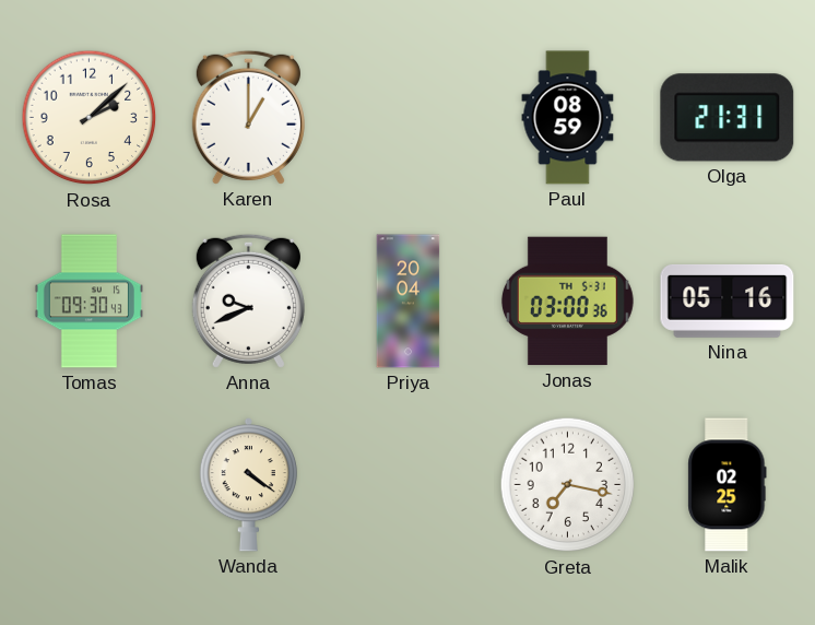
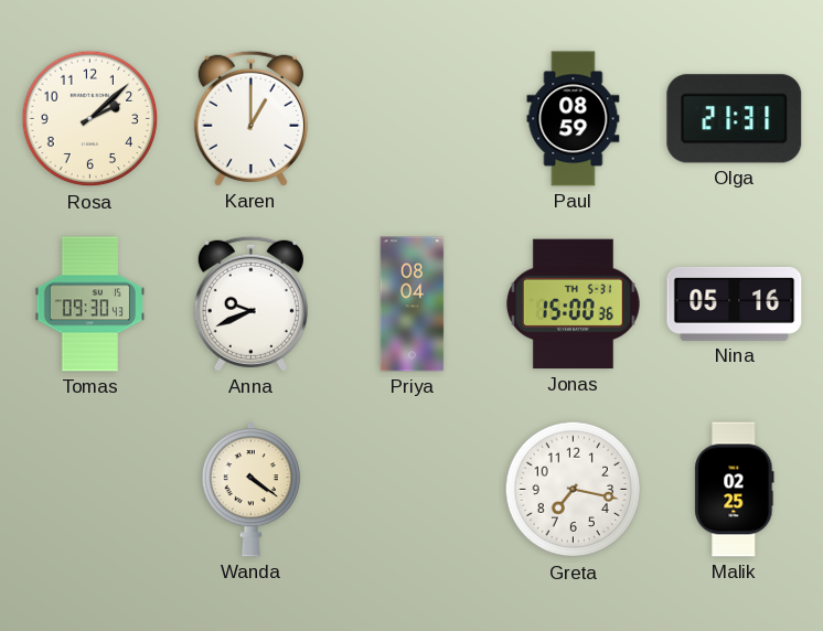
Priya: 20:04 -> 08:04
Jonas: 03:00 -> 15:00
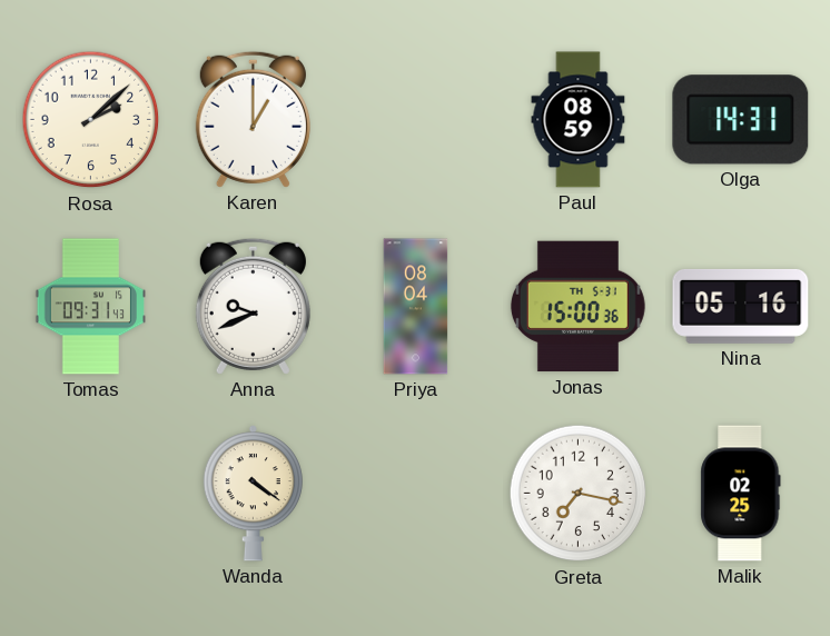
Olga: 21:31 -> 14:31
Tomas: 09:30 -> 09:31
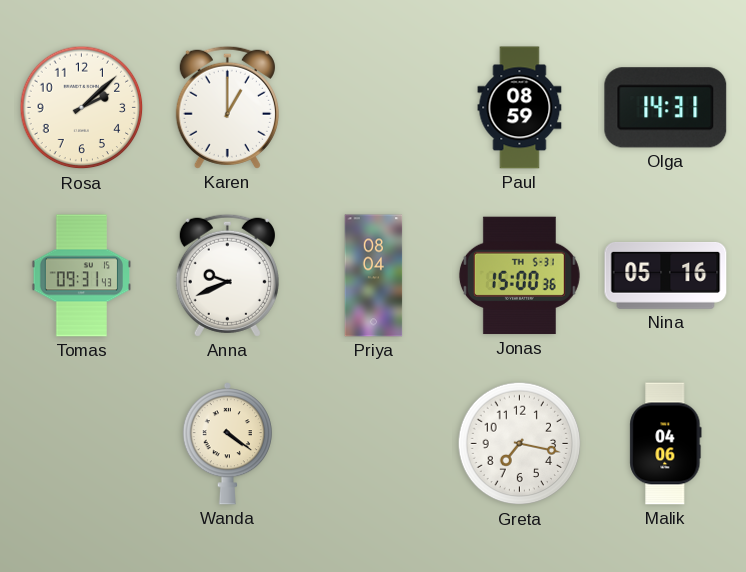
Malik: 02:25 -> 04:06
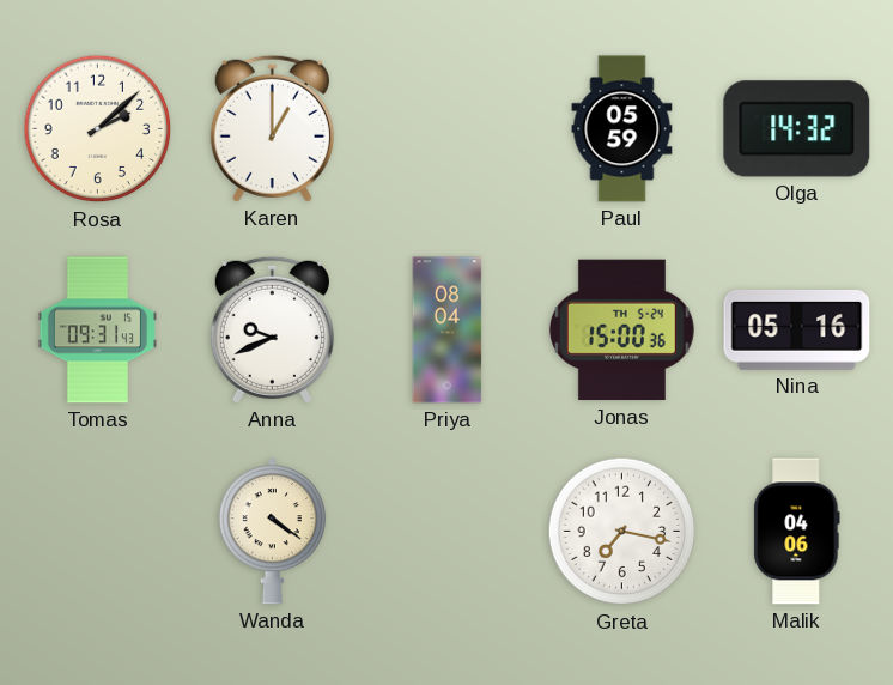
Paul: 08:59 -> 05:59
Olga: 14:31 -> 14:32
Jonas date: TH 5-31 -> TH 5-24
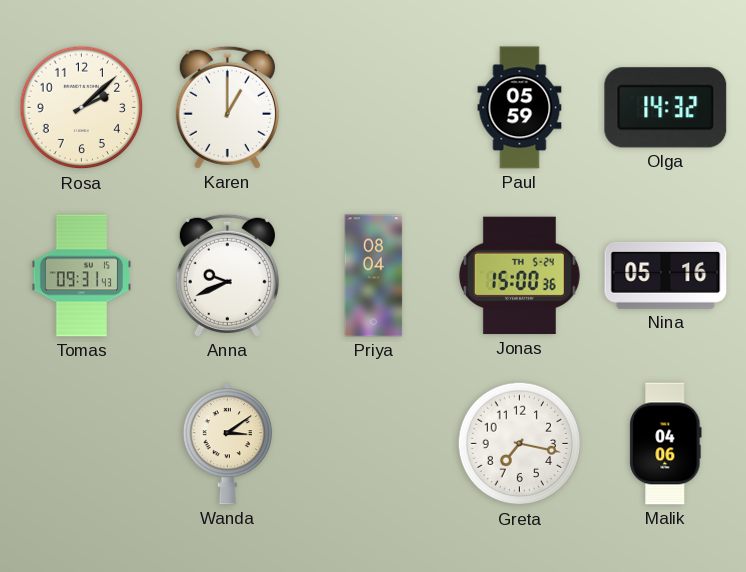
Wanda: 4:21 -> 3:09
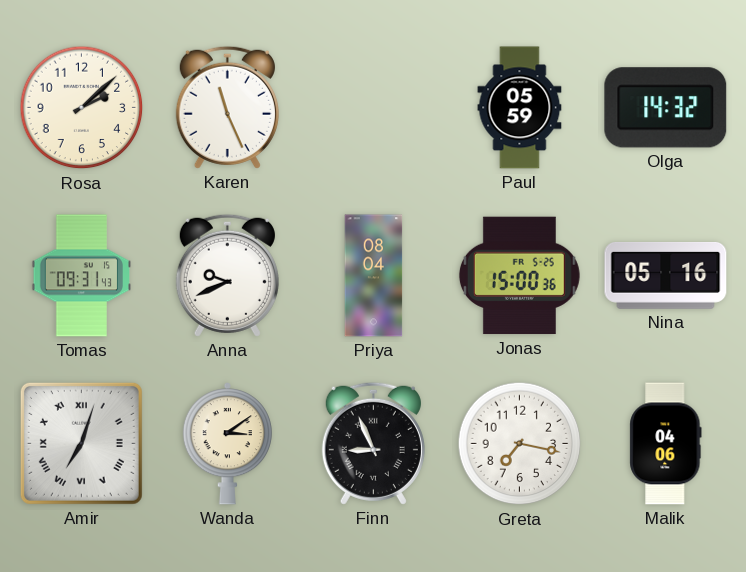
Karen: 1:00 -> 11:26
Jonas date: TH 5-24 -> FR 5-25
Amir: none -> 7:03
Finn: none -> 8:56
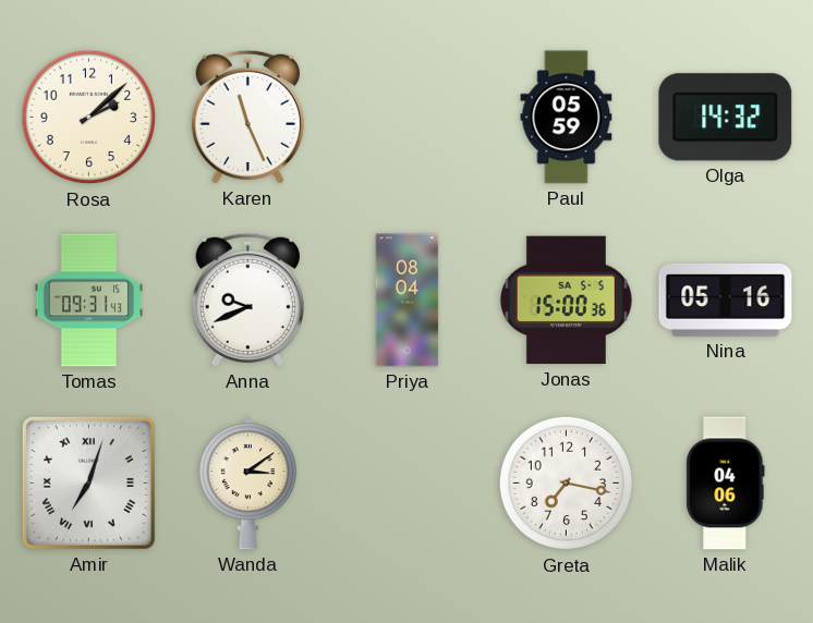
Jonas date: FR 5-25 -> SA 5-5
Finn: 8:56 -> none
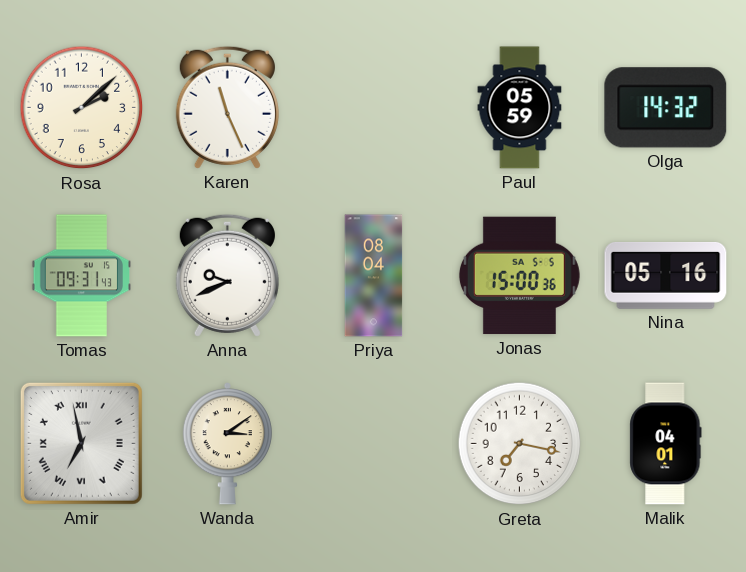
Amir: 7:03 -> 6:58
Malik: 04:06 -> 04:01
